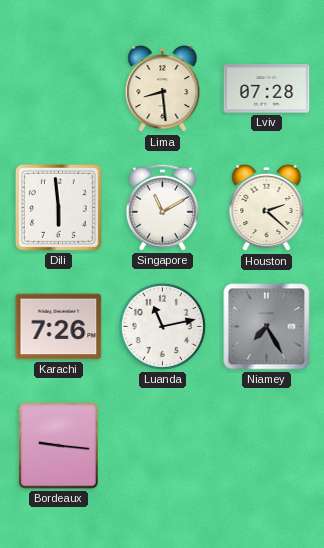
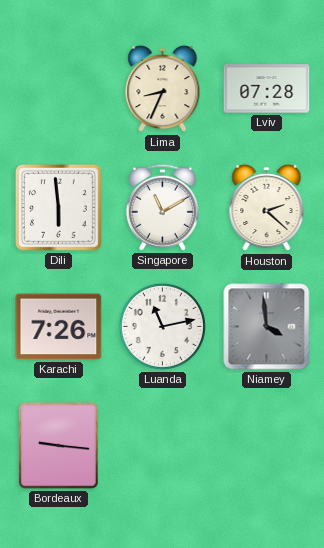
Lima: 8:29 -> 8:34
Niamey: 7:25 -> 3:59
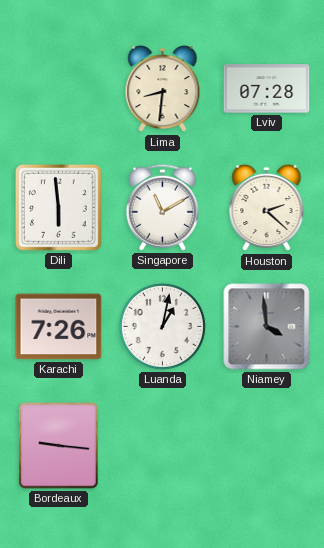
Lima: 8:34 -> 8:31
Luanda: 11:13 -> 1:02
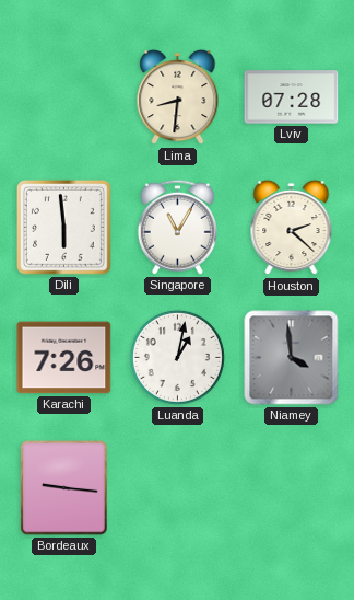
Singapore: 11:10 -> 11:05
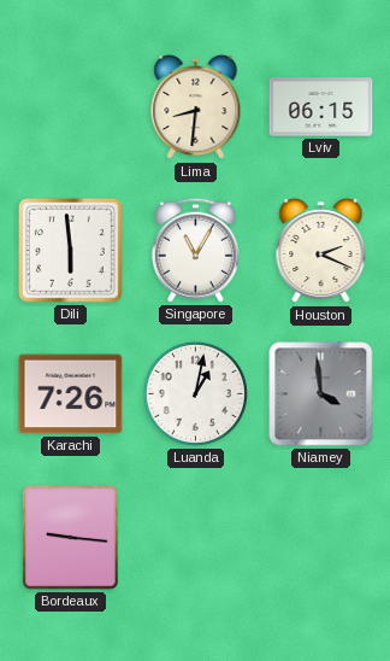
Lviv: 07:28 -> 06:15
Houston: 2:22 -> 2:19
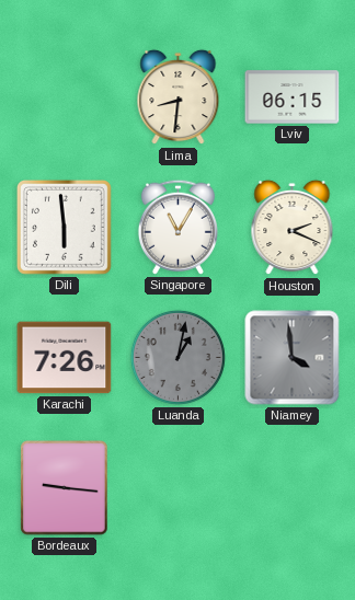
Luanda dial: white -> grey
